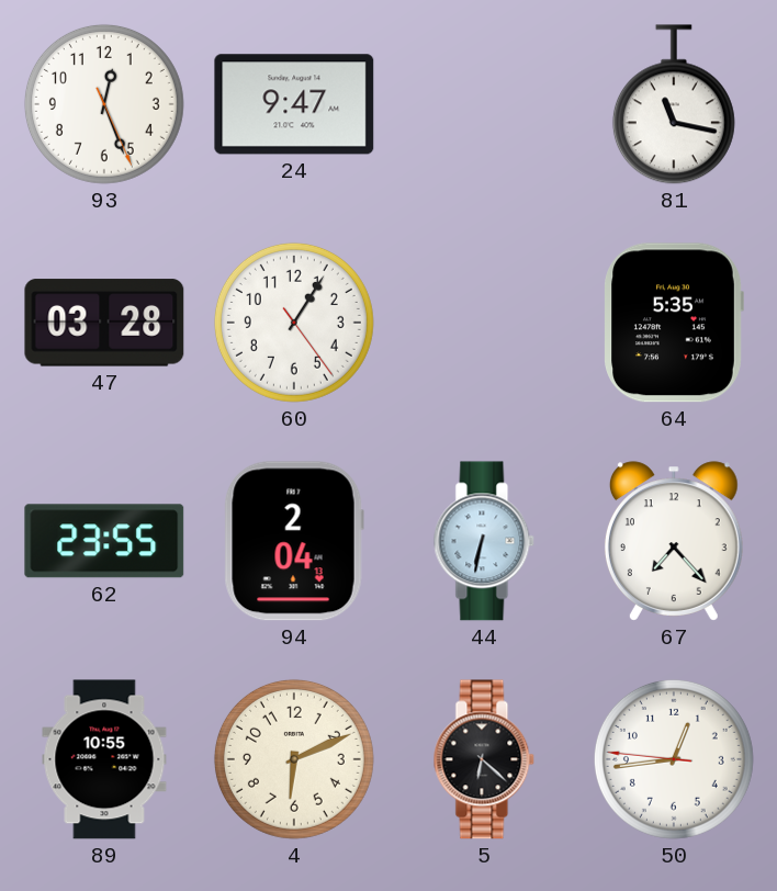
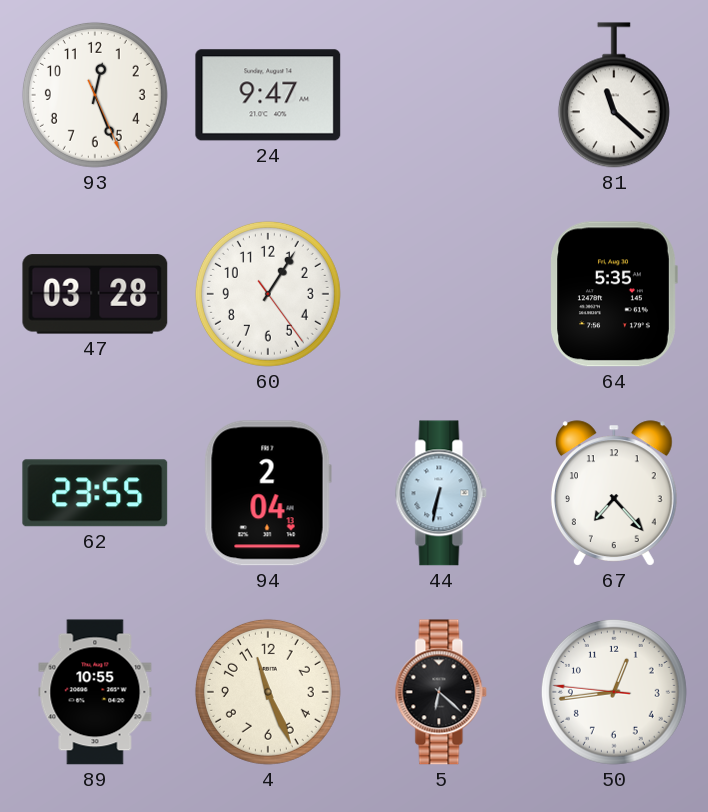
81: 11:17 -> 11:22
4: 6:11 -> 11:26
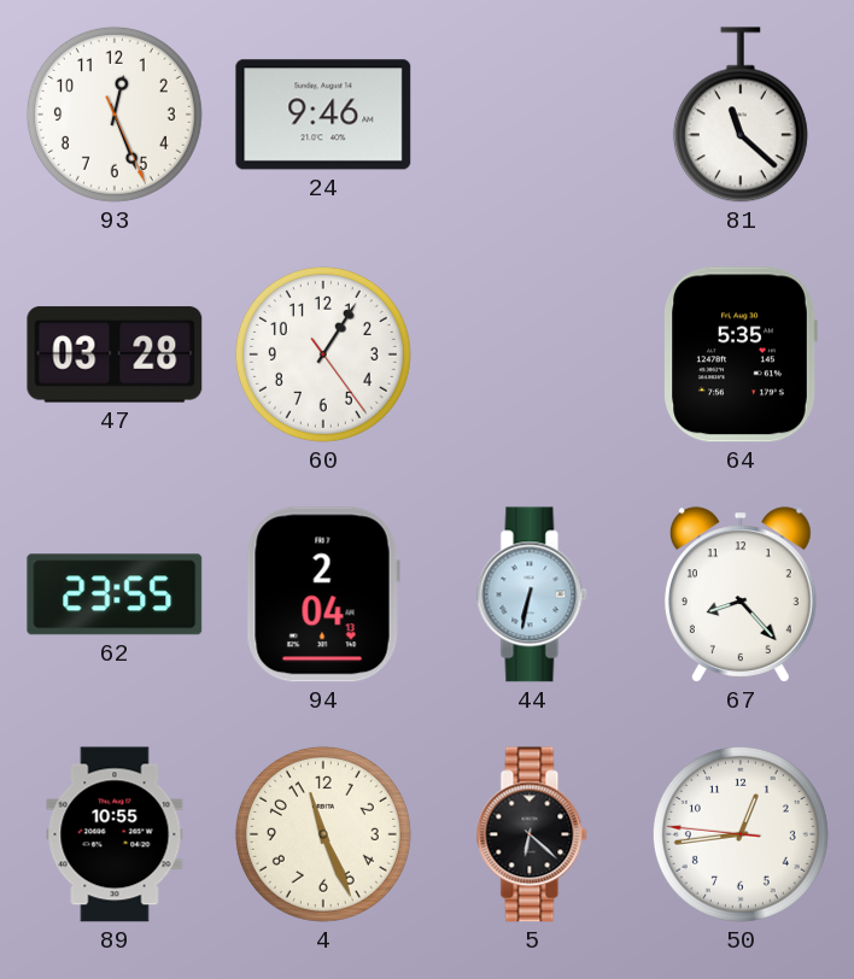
24: 9:47 -> 9:46
67: 7:23 -> 8:23
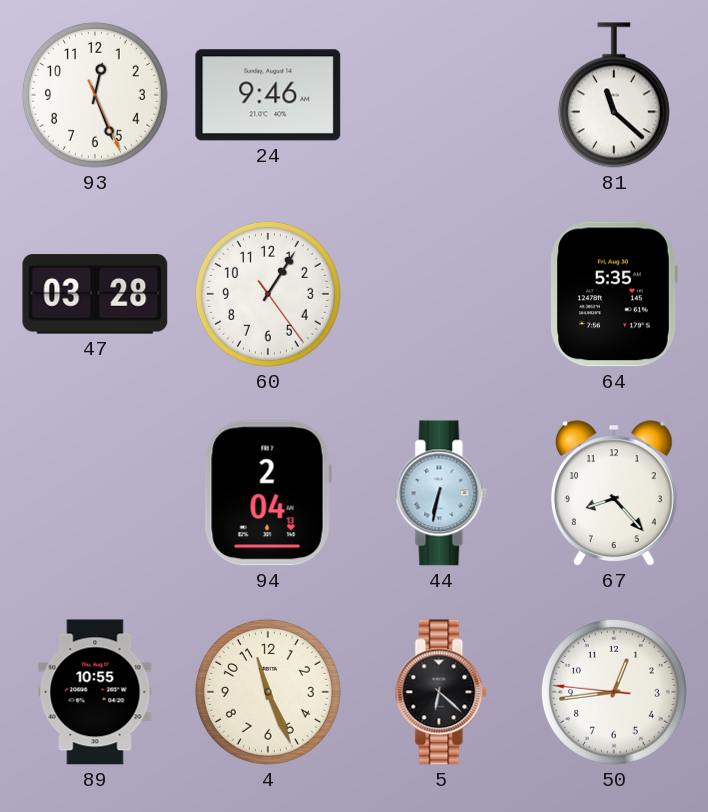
62: 23:55 -> none
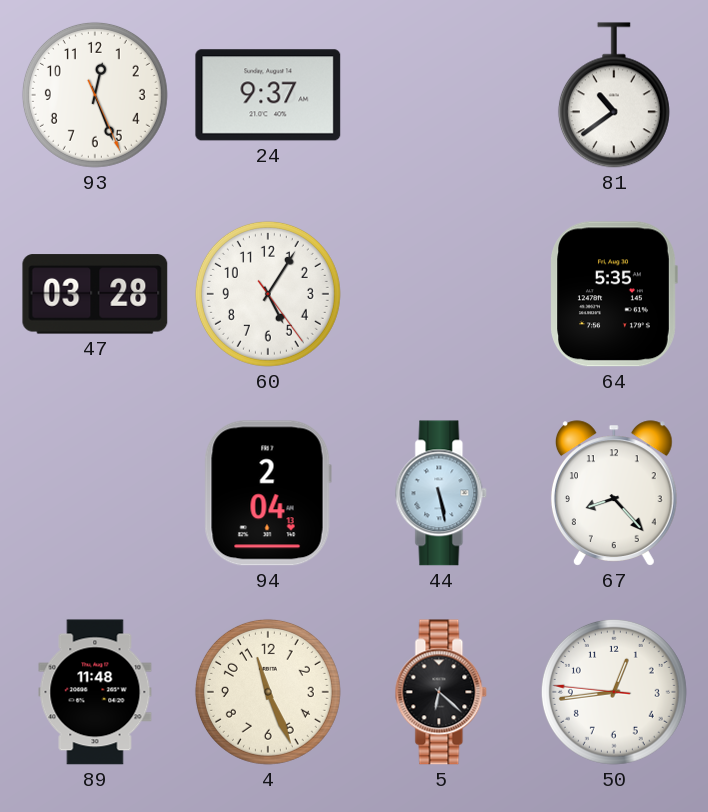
24: 9:46 -> 9:37
81: 11:22 -> 10:39
60: 1:05 -> 5:05
44: 6:32 -> 5:28
89: 10:55 -> 11:48
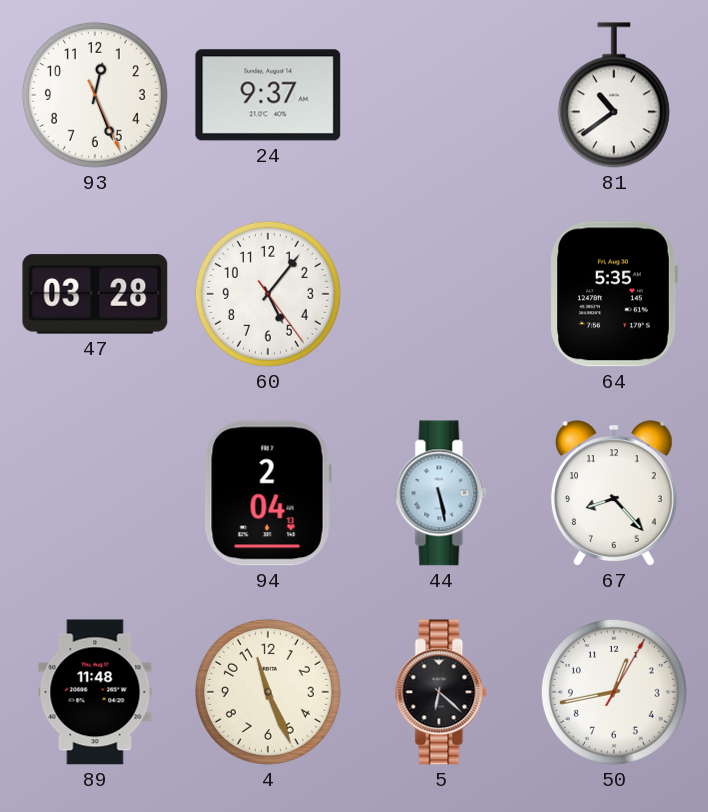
60: 5:05 -> 5:06
50: 12:43:46 -> 12:43:05
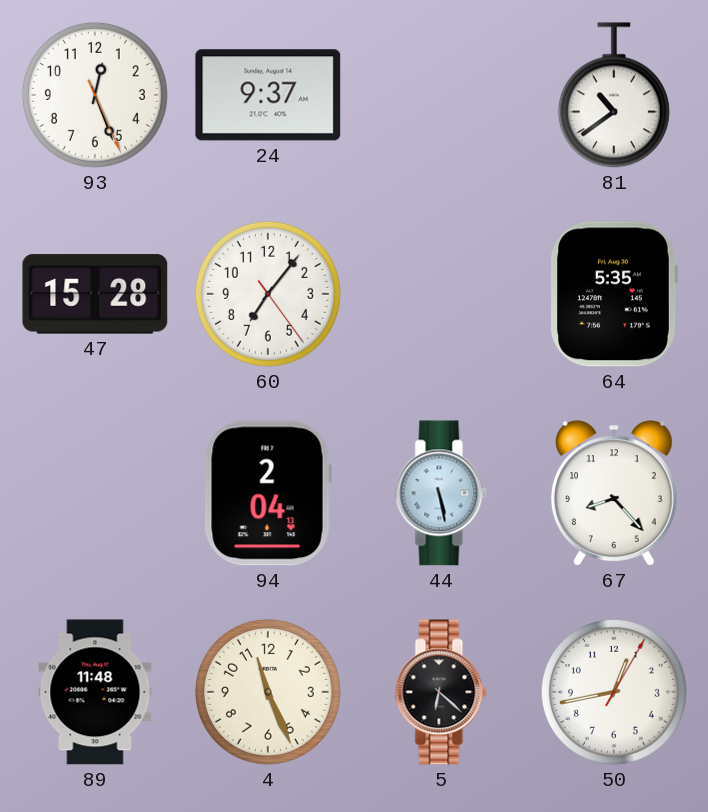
47: 03:28 -> 15:28
60: 5:06 -> 7:06
